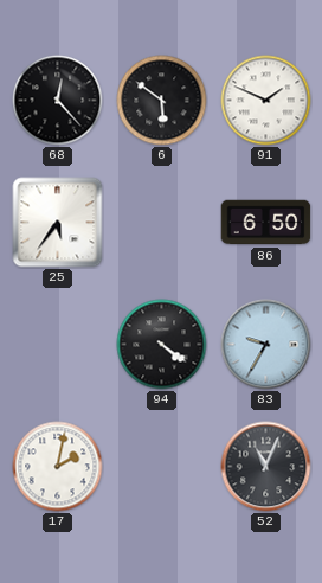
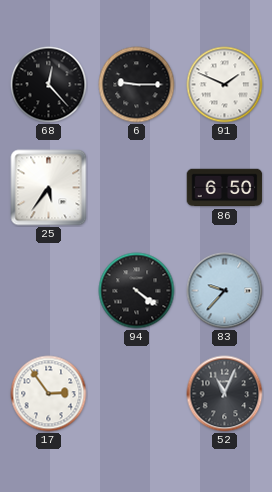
6: 5:51 -> 9:15
83: 9:35 -> 9:37
17: 2:02 -> 2:54
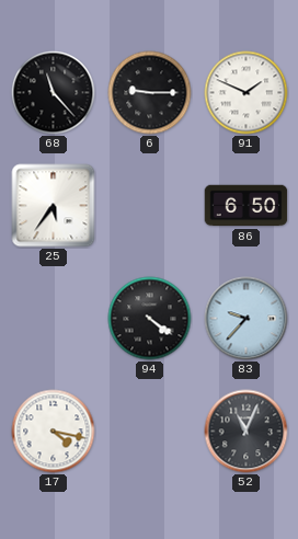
68: 12:23 -> 11:23
17: 2:54 -> 4:17
